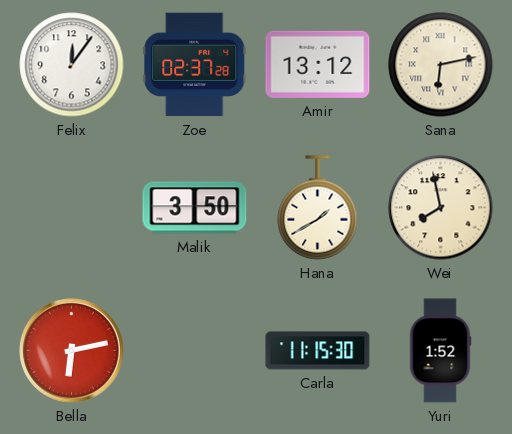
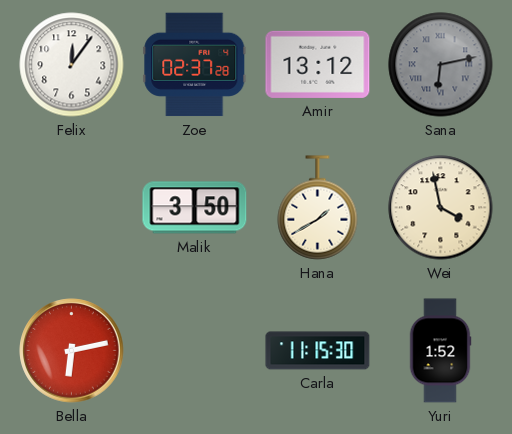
Sana dial: cream -> grey
Wei: 7:58 -> 3:58
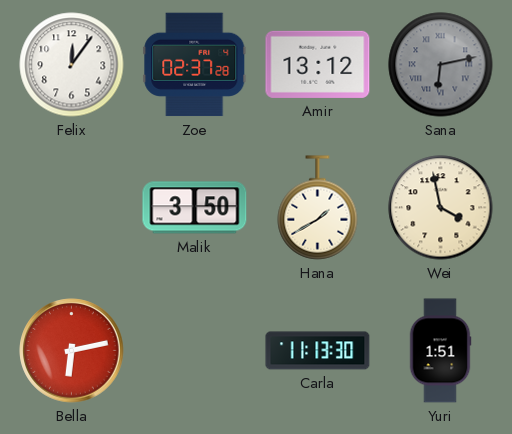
Carla: 11:15 -> 11:13
Yuri: 1:52 -> 1:51
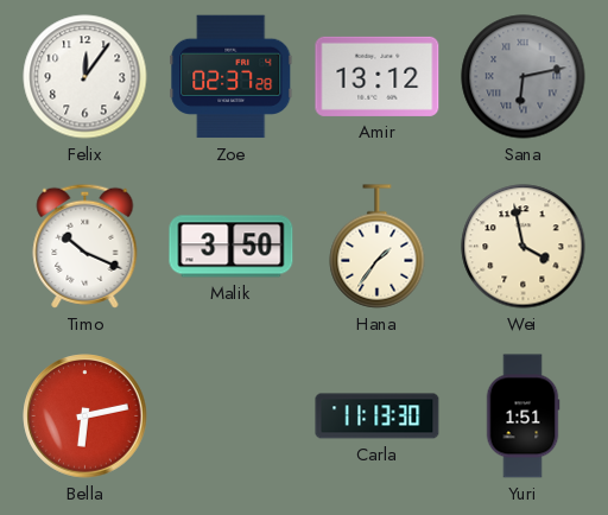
Timo: none -> 10:19
Hana: 1:40 -> 1:36
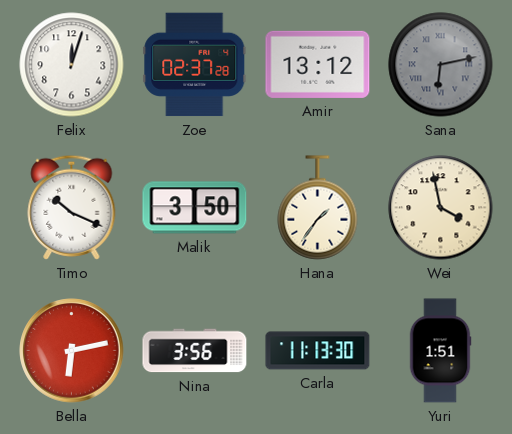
Felix: 12:06 -> 12:03
Nina: none -> 3:56
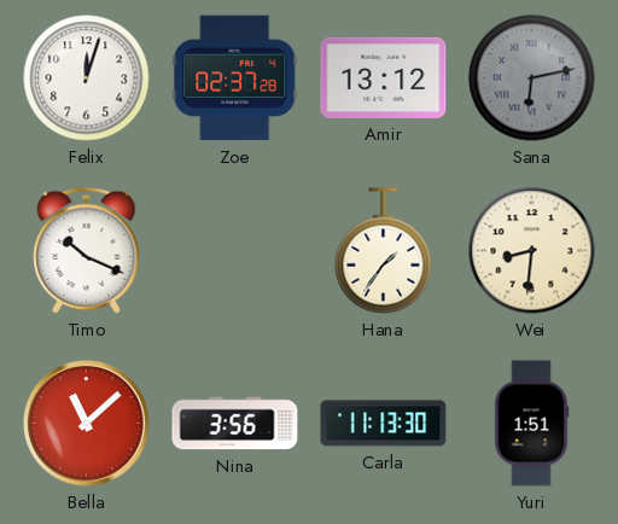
Malik: 3:50 -> none
Wei: 3:58 -> 8:31
Bella: 6:13 -> 11:08
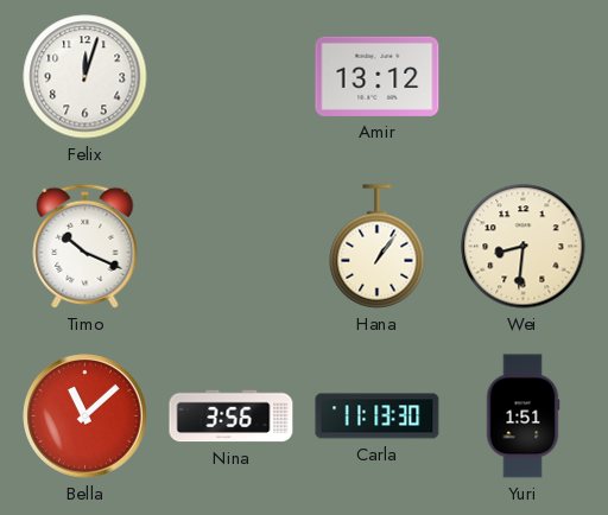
Zoe: 02:37 -> none
Sana: 6:13 -> none
Hana: 1:36 -> 1:06
